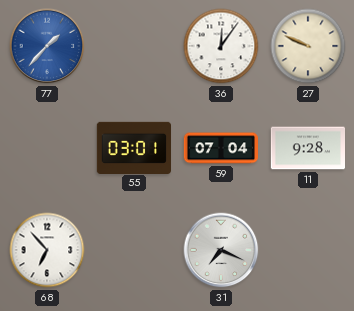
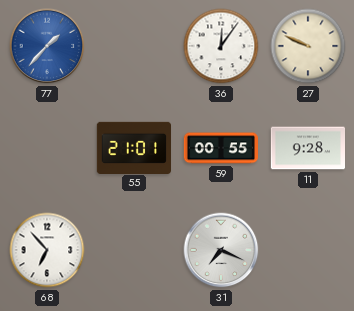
55: 03:01 -> 21:01
59: 07:04 -> 00:55
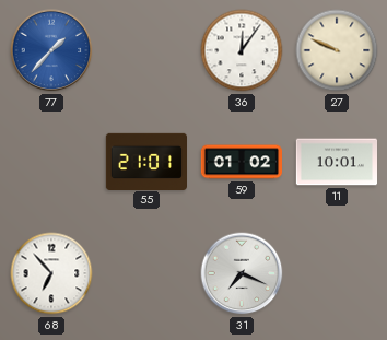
59: 00:55 -> 01:02
11: 9:28 -> 10:01
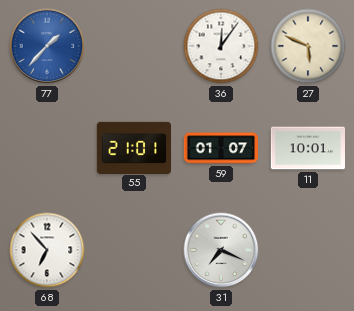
27: 9:49 -> 5:49
59: 01:02 -> 01:07
